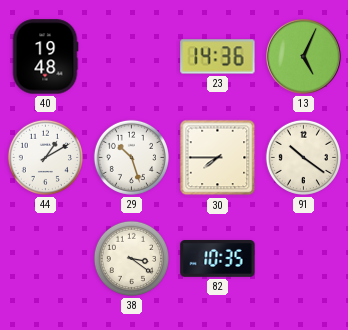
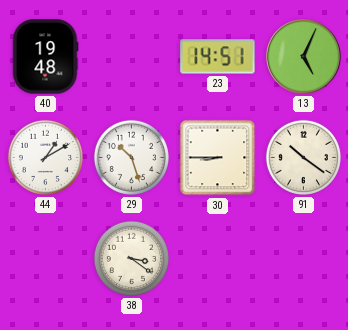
23: 14:36 -> 14:51
30: 7:45 -> 8:45
82: 10:35 -> none
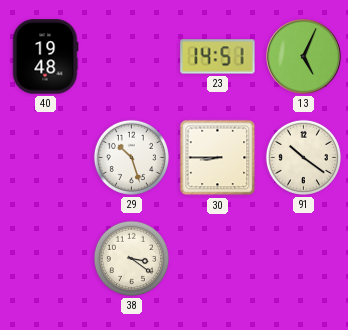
44: 1:10 -> none
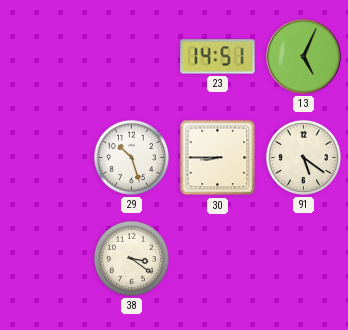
40: 19:48 -> none
91: 10:21 -> 5:21
